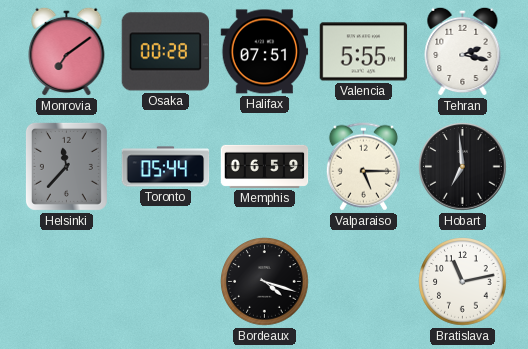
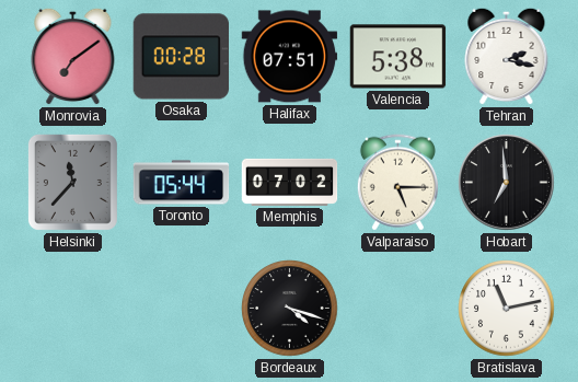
Valencia: 5:55 -> 5:38
Memphis: 06:59 -> 07:02
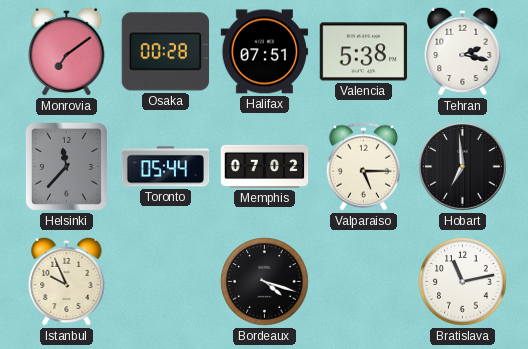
Istanbul: none -> 9:56
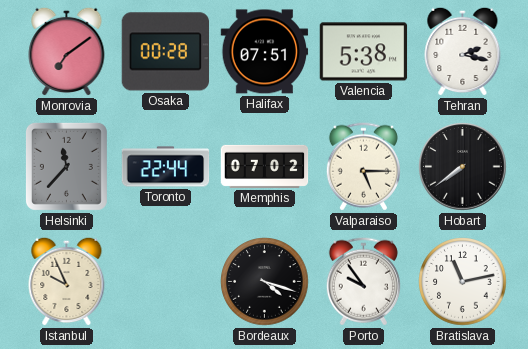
Toronto: 05:44 -> 22:44
Hobart: 6:59 -> 7:39
Porto: none -> 9:54
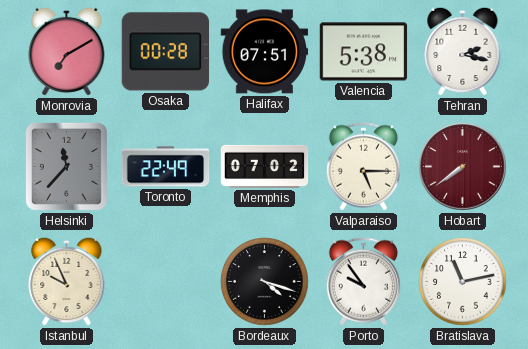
Monrovia: 7:09 -> 7:10
Toronto: 22:44 -> 22:49
Hobart dial: black -> burgundy
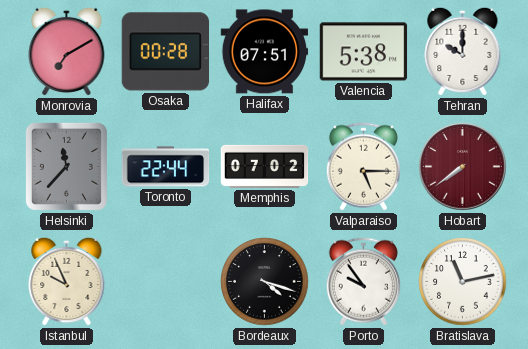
Tehran: 2:17 -> 10:00
Toronto: 22:49 -> 22:44
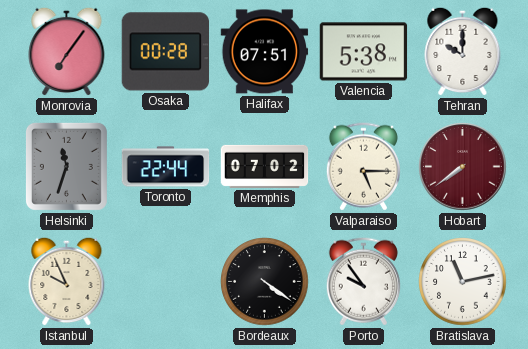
Monrovia: 7:10 -> 7:06
Helsinki: 11:37 -> 11:33
Bordeaux: 4:18 -> 4:21
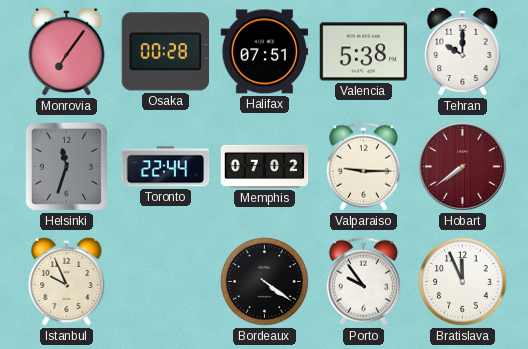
Valparaiso: 5:15 -> 9:15
Bratislava: 11:13 -> 11:56
